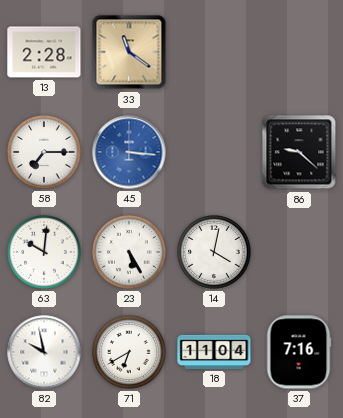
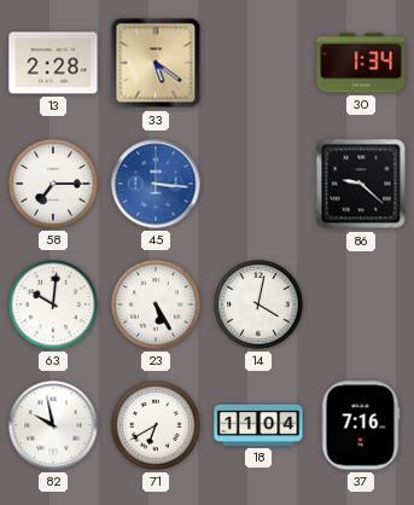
33: 11:21 -> 5:21
30: none -> 1:34
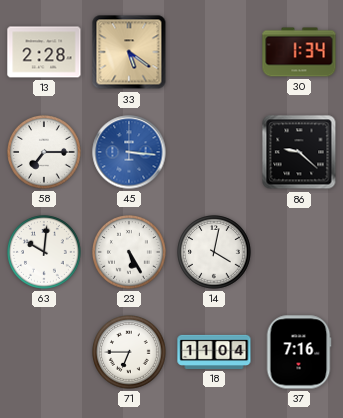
82: 9:58 -> none
71: 6:40 -> 6:45
